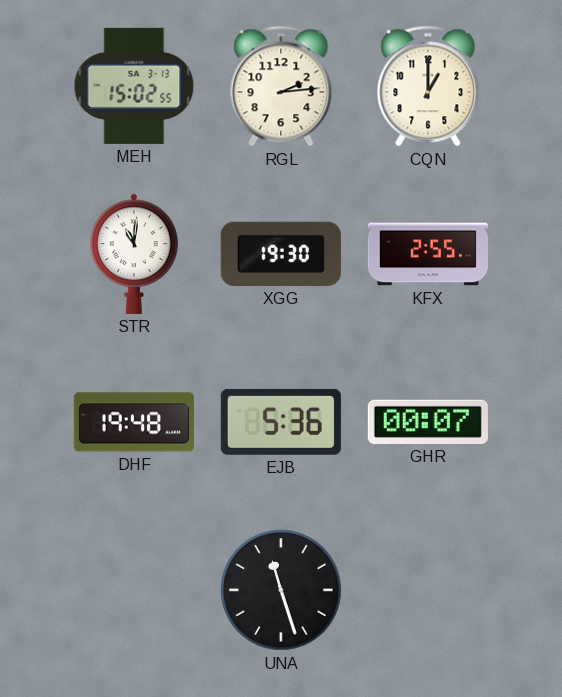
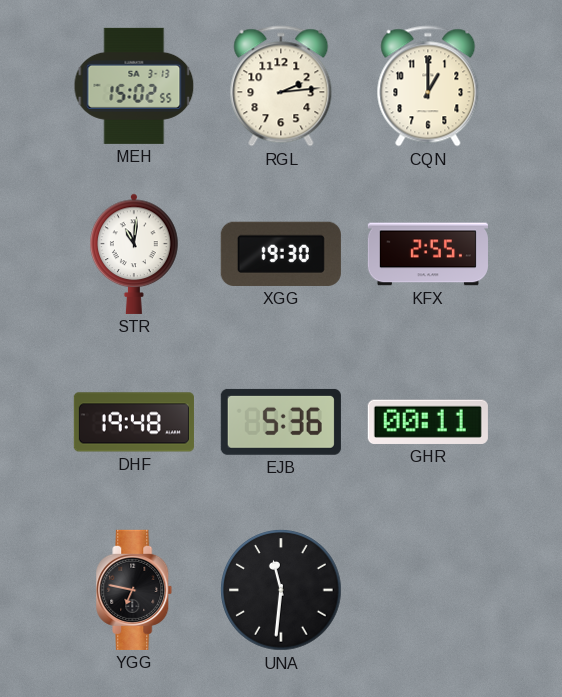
GHR: 00:07 -> 00:11
YGG: none -> 6:47
UNA: 11:27 -> 11:31
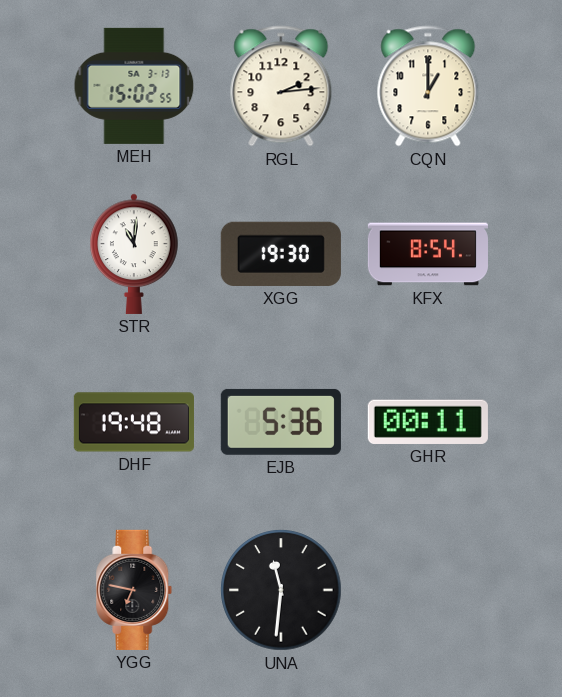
KFX: 2:55 -> 8:54
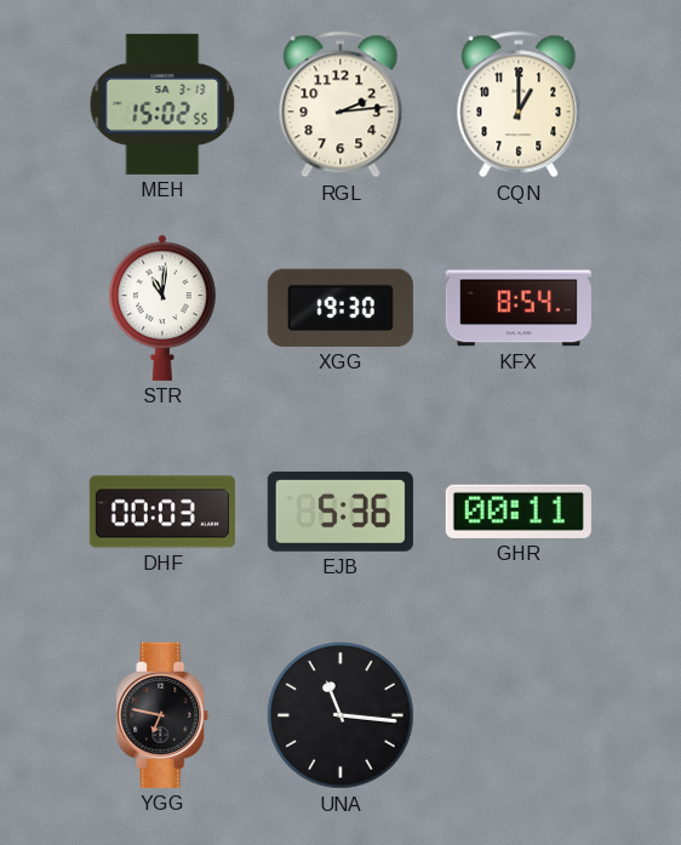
DHF: 19:48 -> 00:03
UNA: 11:31 -> 11:16
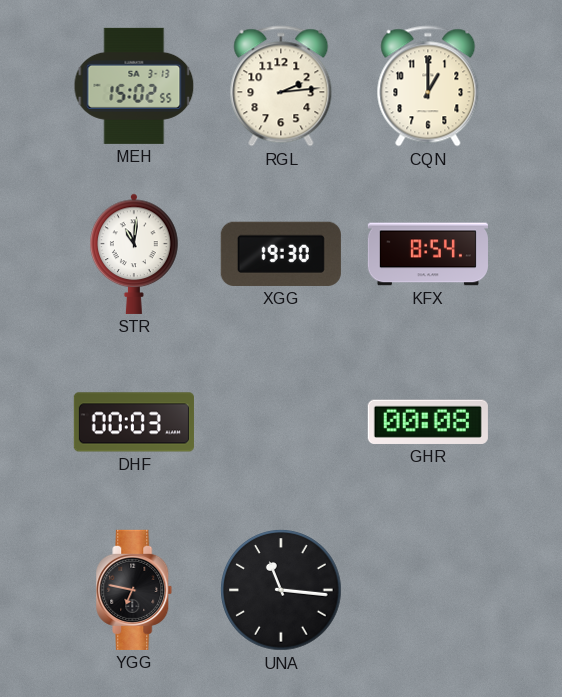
EJB: 5:36 -> none
GHR: 00:11 -> 00:08
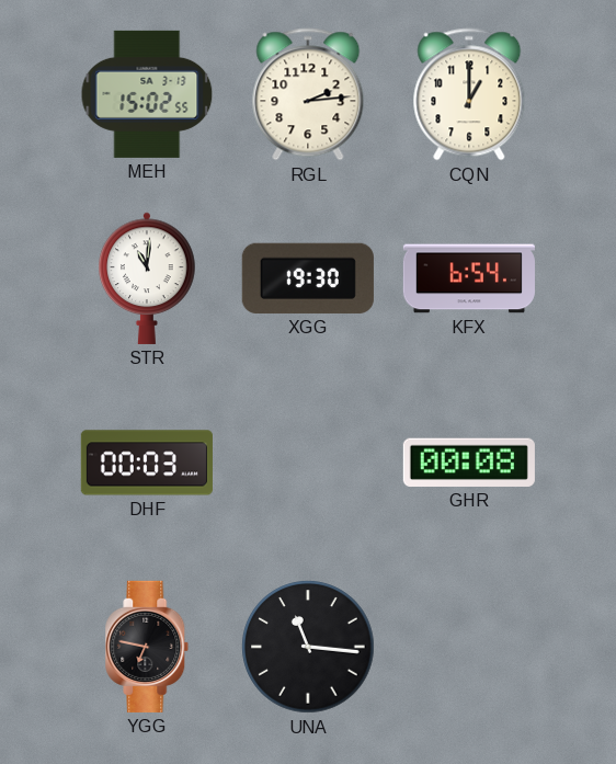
KFX: 8:54 -> 6:54
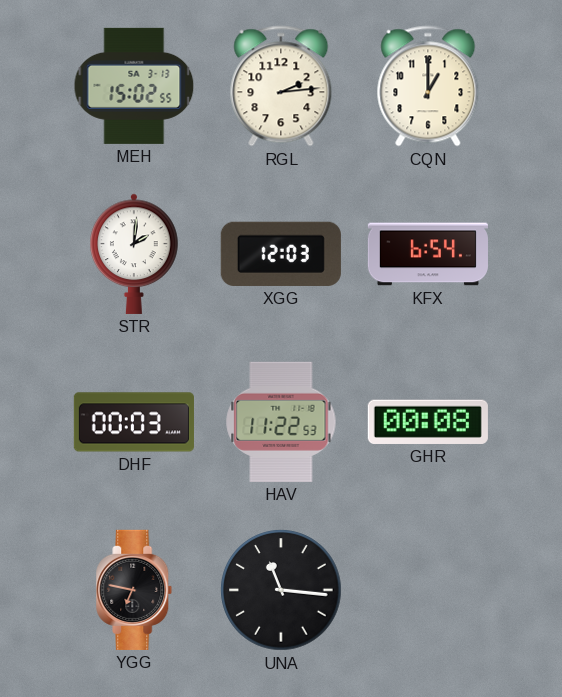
STR: 11:01 -> 2:01
XGG: 19:30 -> 12:03
HAV: none -> 11:22
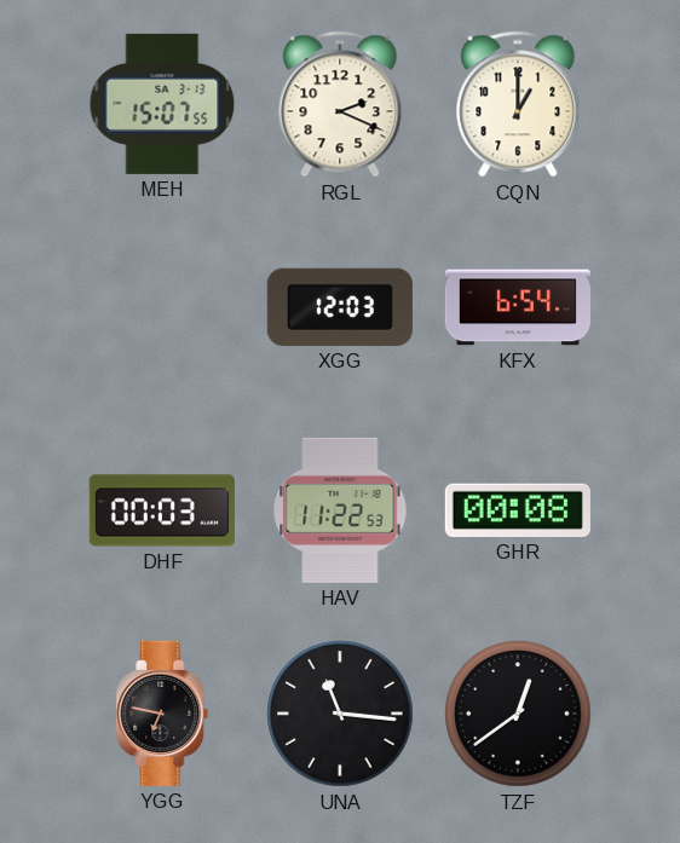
MEH: 15:02 -> 15:07
RGL: 2:14 -> 2:19
STR: 2:01 -> none
TZF: none -> 12:39
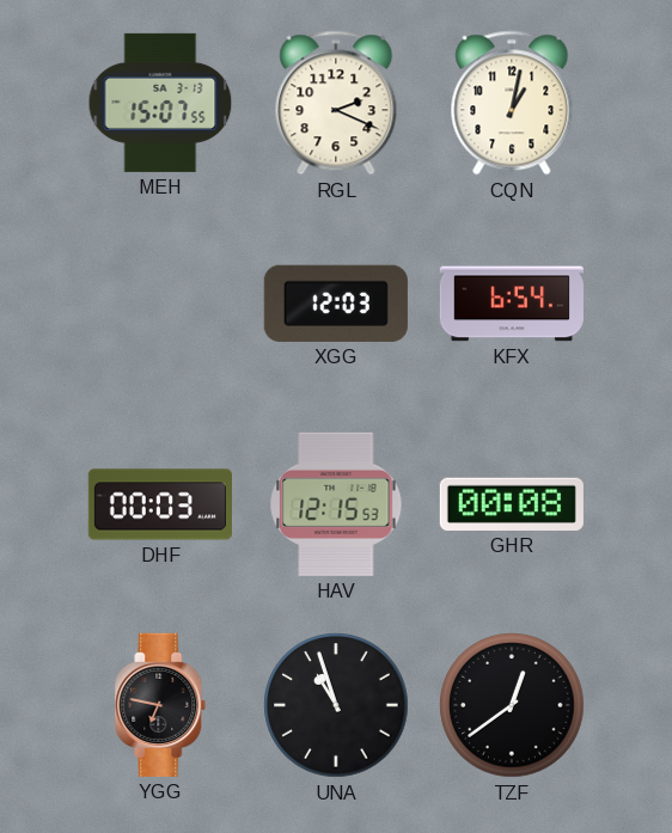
CQN: 1:00 -> 1:02
HAV: 11:22 -> 12:15
UNA: 11:16 -> 10:57
